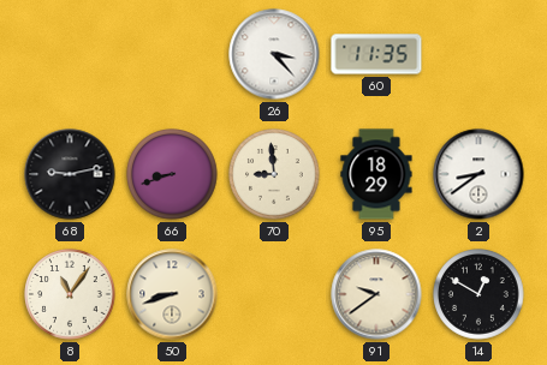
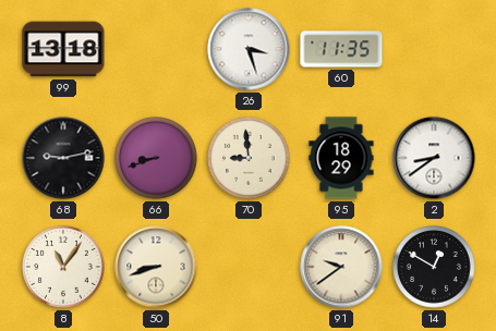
99: none -> 13:18
26: 3:23 -> 3:27
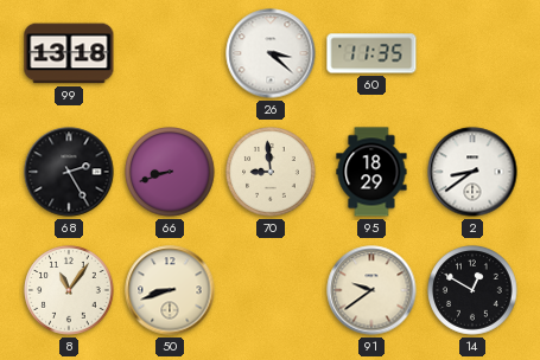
26: 3:27 -> 3:22
68: 9:13 -> 2:25
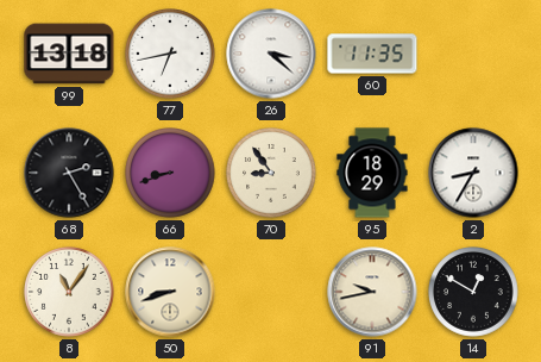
77: none -> 6:43
70: 8:59 -> 8:54
2: 8:39 -> 8:35
91: 9:39 -> 9:43
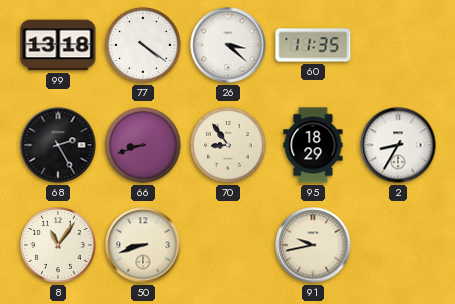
77: 6:43 -> 4:21
14: 12:50 -> none
